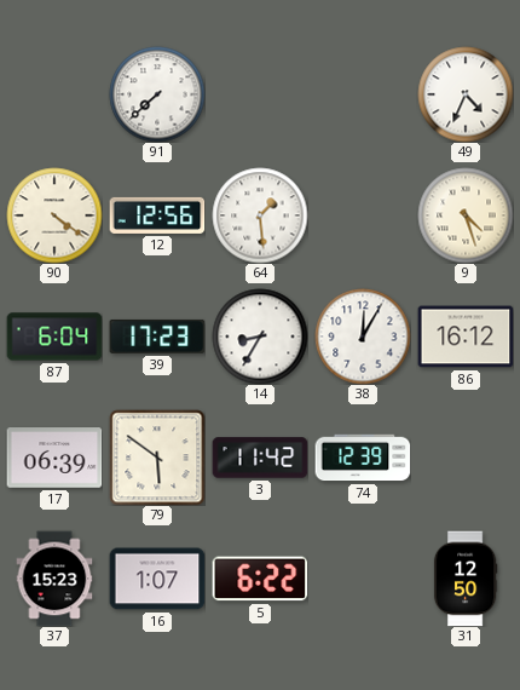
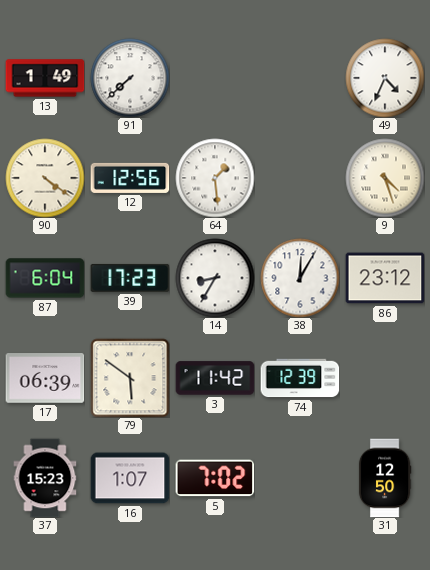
13: none -> 1:49
86: 16:12 -> 23:12
5: 6:22 -> 7:02
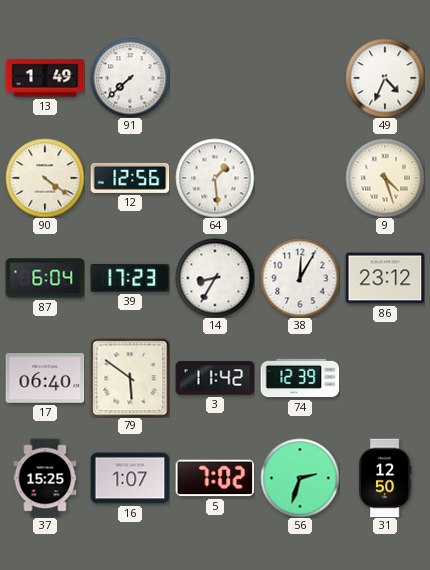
17: 06:39 -> 06:40
37: 15:23 -> 15:25
56: none -> 2:33
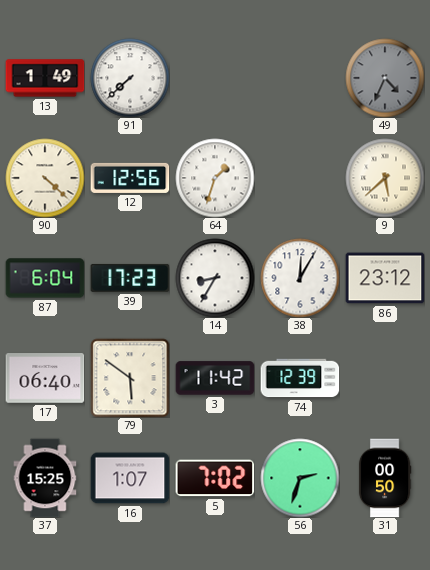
49 dial: white -> grey
90: 4:21 -> 4:22
64: 1:29 -> 1:33
9: 4:27 -> 5:38
31: 12:50 -> 00:50
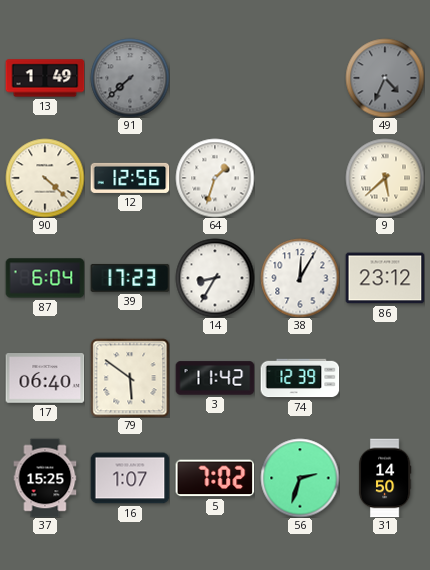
91 dial: white -> grey
31: 00:50 -> 14:50
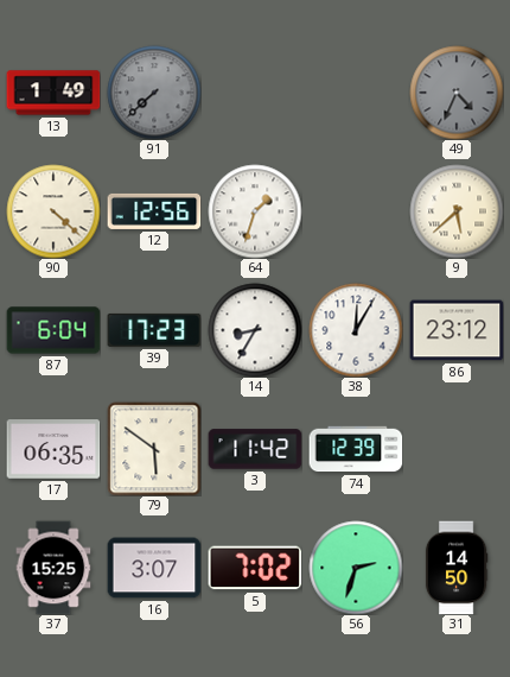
17: 06:40 -> 06:35
16: 1:07 -> 3:07
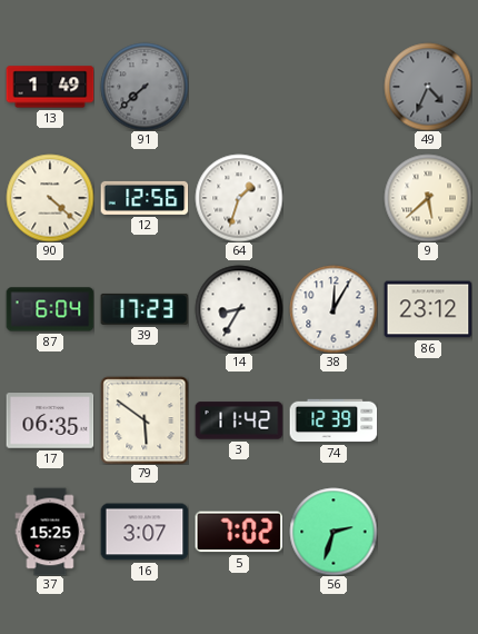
31: 14:50 -> none
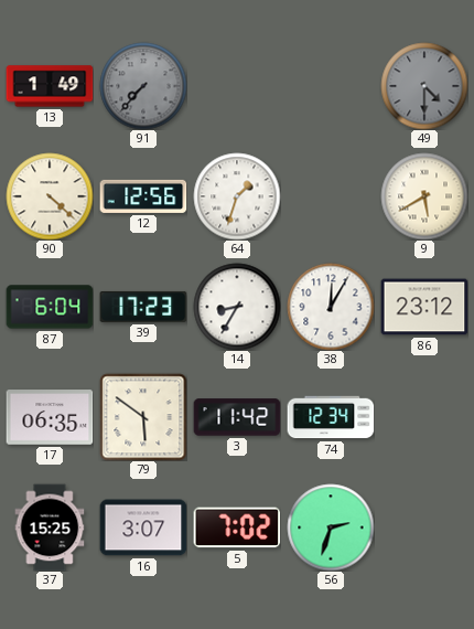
91: 7:38 -> 7:37
49: 4:34 -> 4:30
9: 5:38 -> 5:40
74: 12:39 -> 12:34
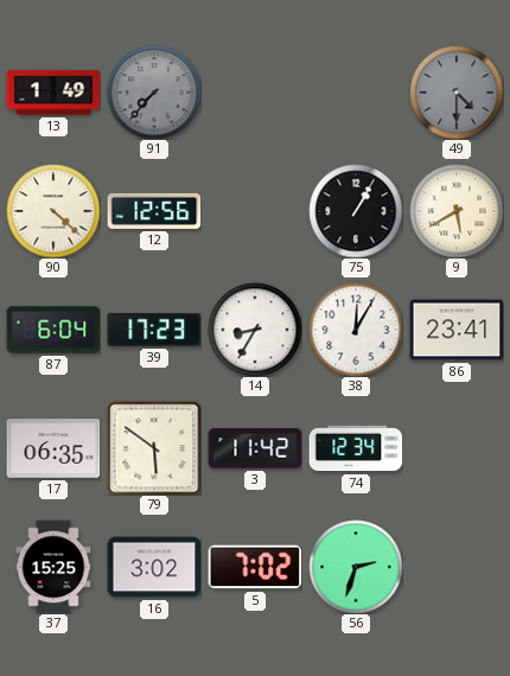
64: 1:33 -> none
75: none -> 1:05
86: 23:12 -> 23:41
16: 3:07 -> 3:02
